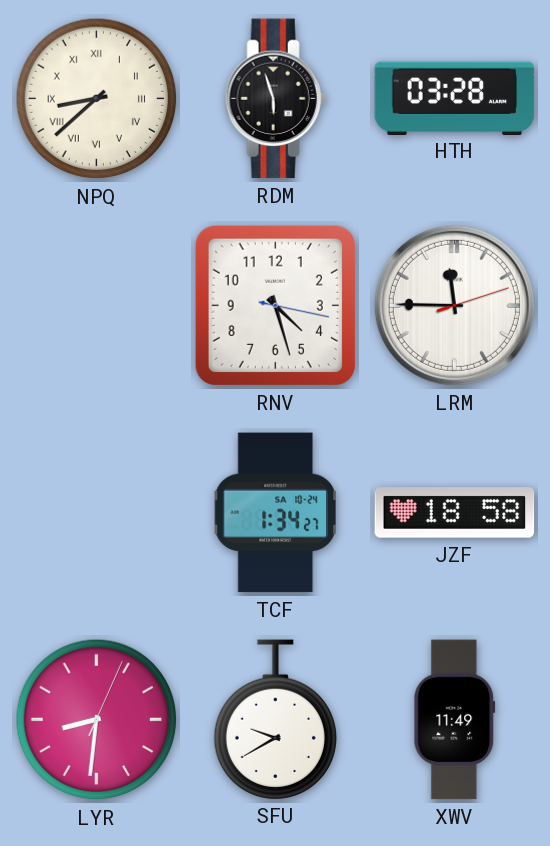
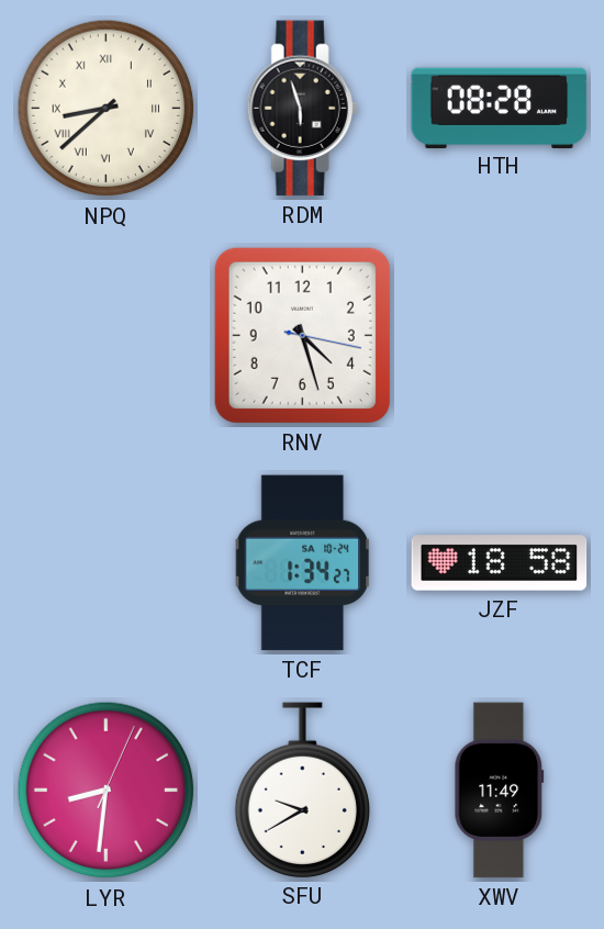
HTH: 03:28 -> 08:28
LRM: 11:45 -> none
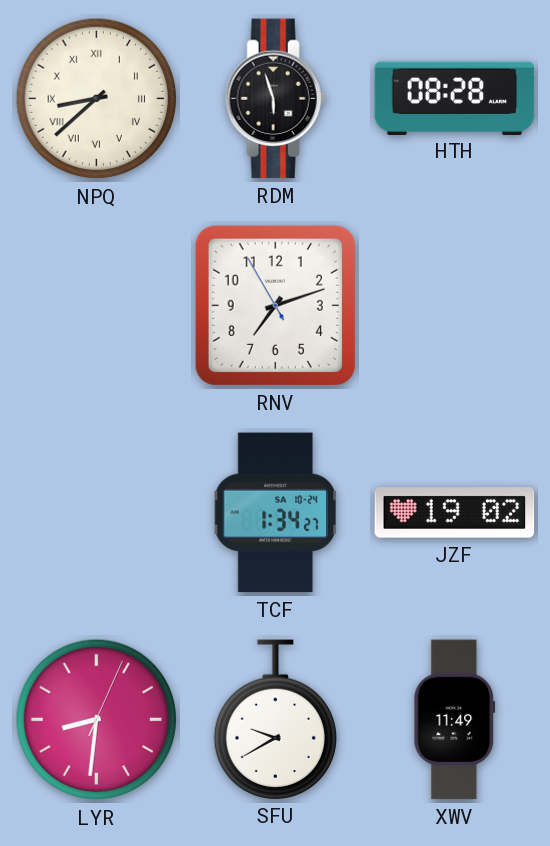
RNV: 4:27 -> 7:11
JZF: 18:58 -> 19:02
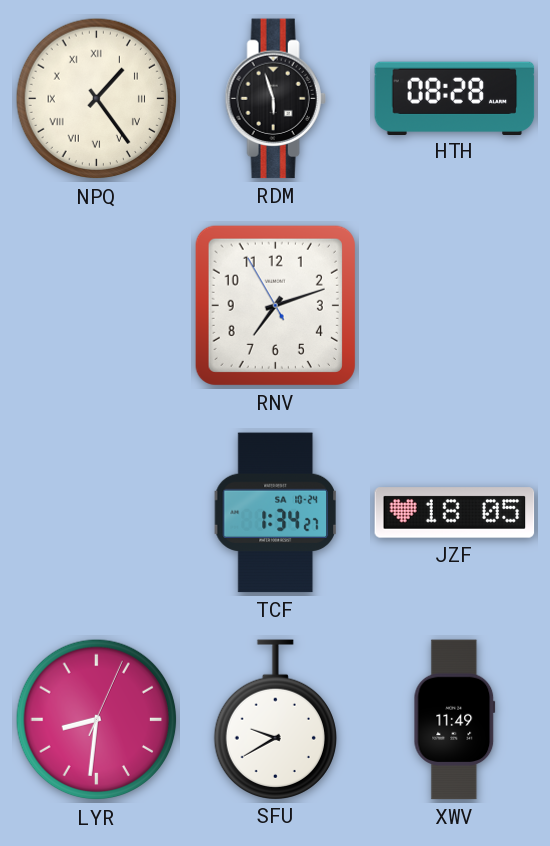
NPQ: 8:38 -> 1:24
JZF: 19:02 -> 18:05
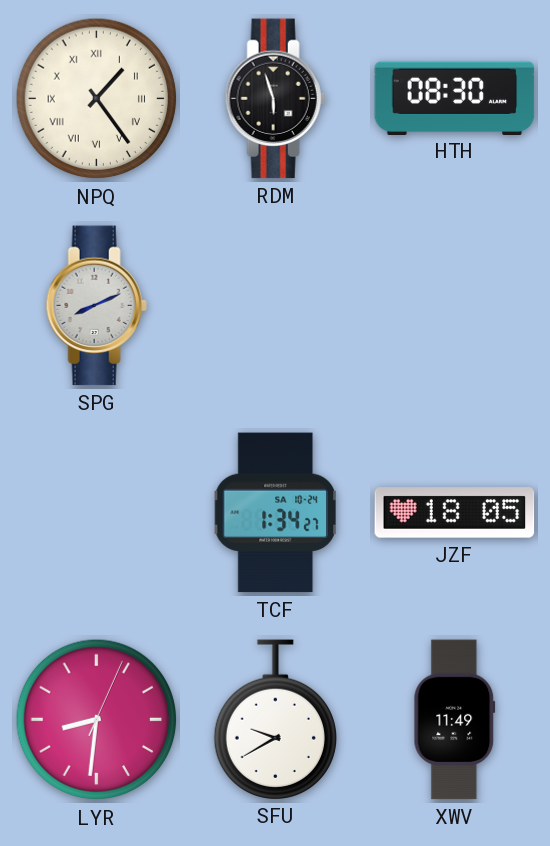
HTH: 08:28 -> 08:30
SPG: none -> 8:11
RNV: 7:11 -> none
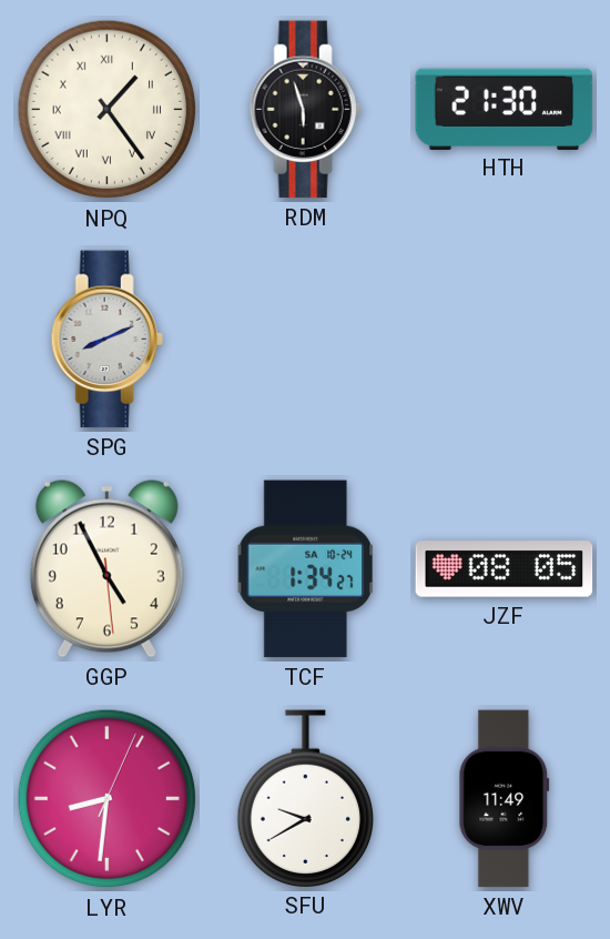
HTH: 08:30 -> 21:30
GGP: none -> 4:55
JZF: 18:05 -> 08:05
